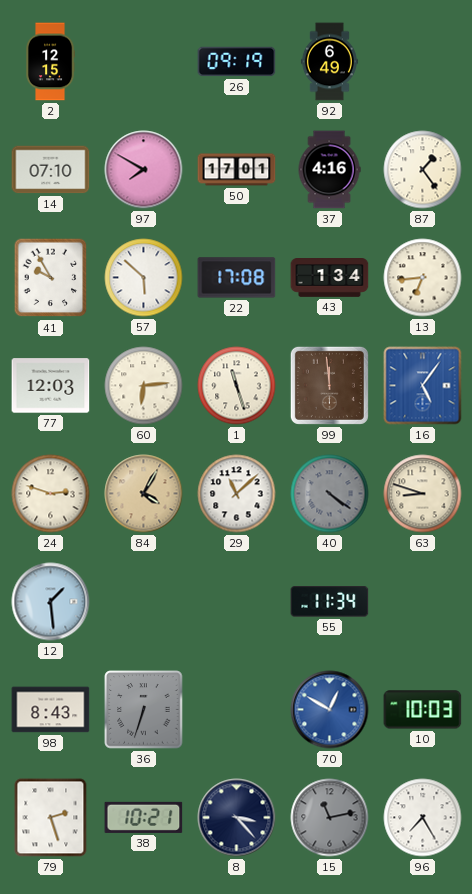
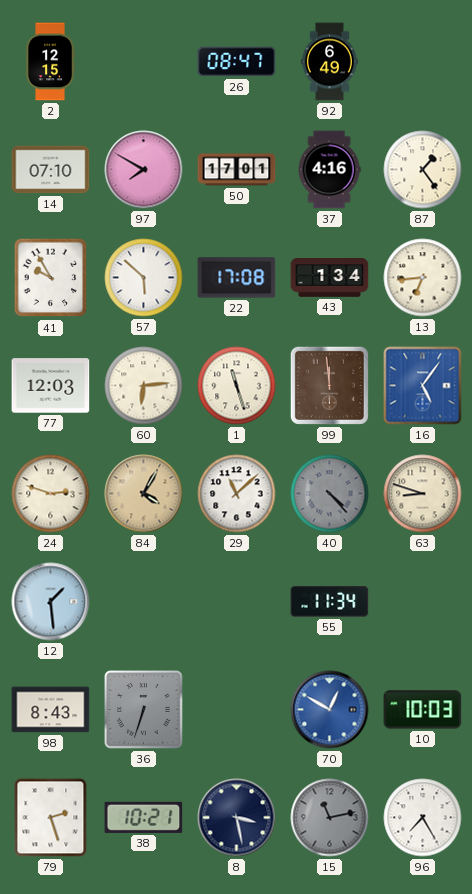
26: 09:19 -> 08:47
40: 4:21 -> 4:23
8: 3:23 -> 3:28
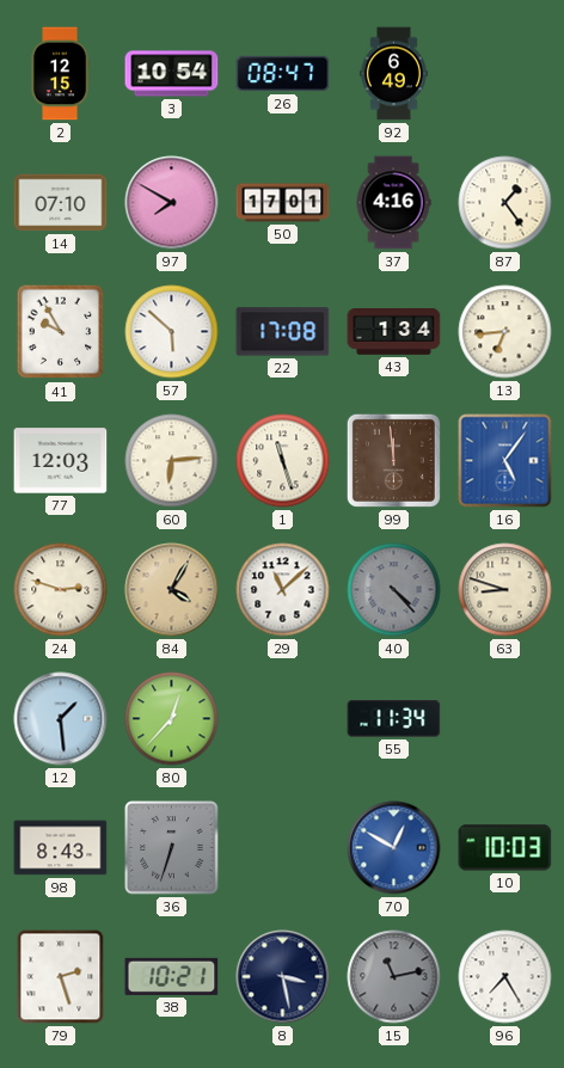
3: none -> 10:54
80: none -> 12:37
